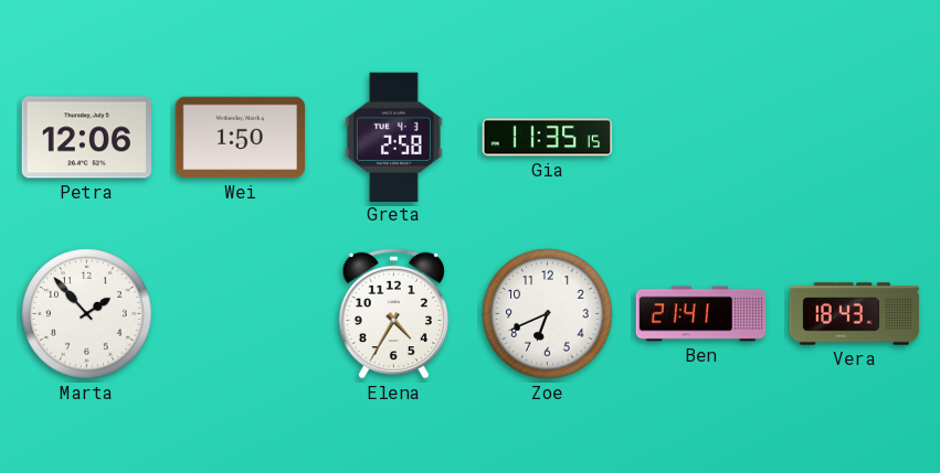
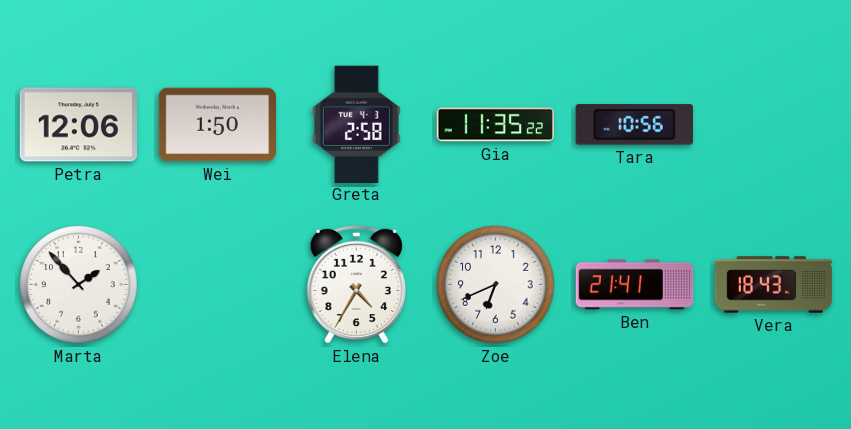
Gia: 11:35:15 -> 11:35:22
Tara: none -> 10:56
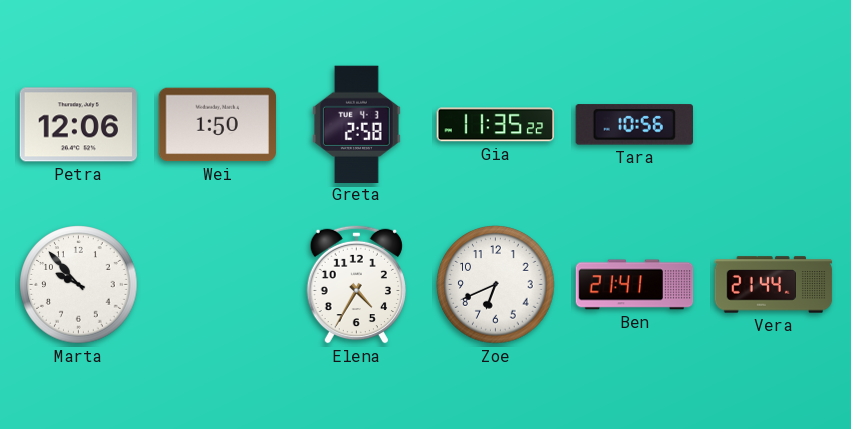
Marta: 1:53 -> 9:53
Vera: 18:43 -> 21:44
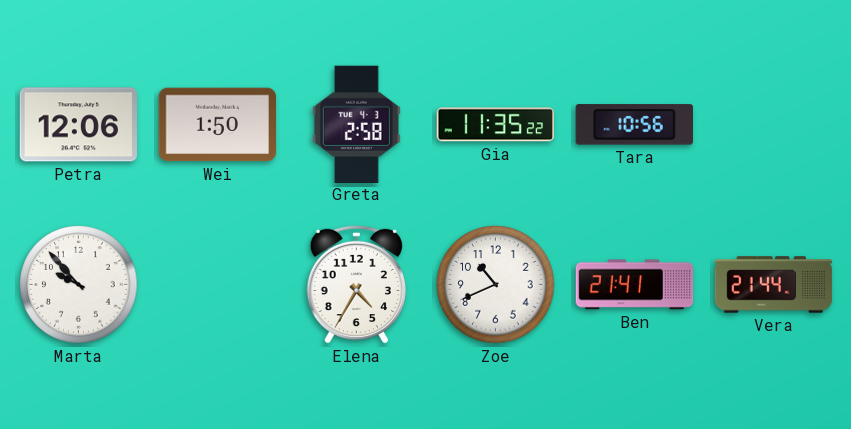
Zoe: 6:41 -> 10:41
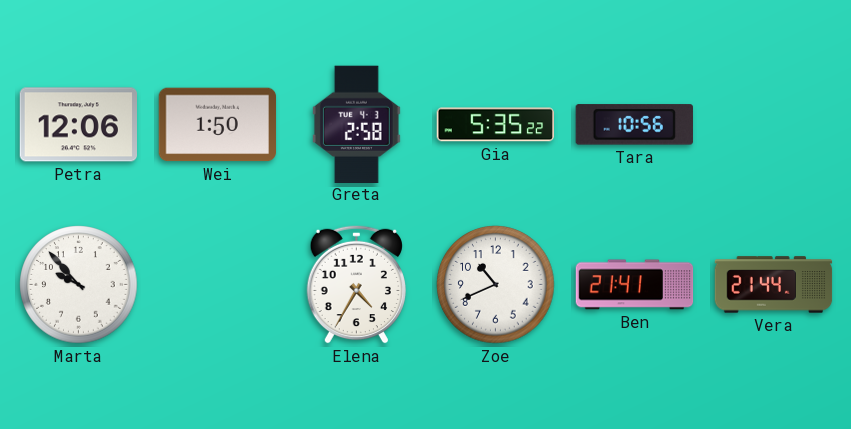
Gia: 11:35 -> 5:35
